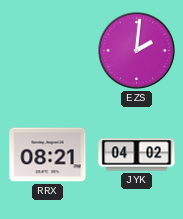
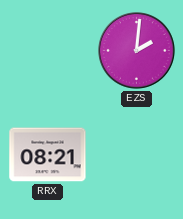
JYK: 04:02 -> none
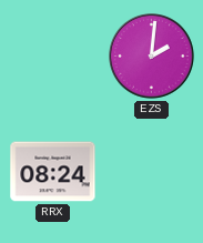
RRX: 08:21 -> 08:24
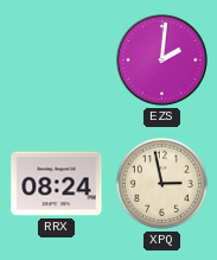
XPQ: none -> 2:58
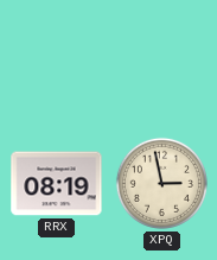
EZS: 2:01 -> none
RRX: 08:24 -> 08:19
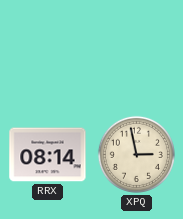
RRX: 08:19 -> 08:14
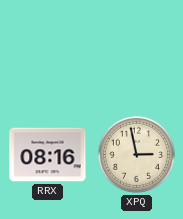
RRX: 08:14 -> 08:16
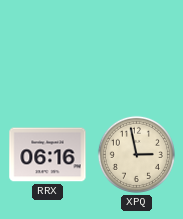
RRX: 08:16 -> 06:16
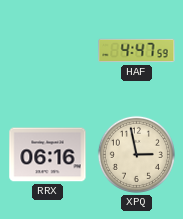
HAF: none -> 4:47
